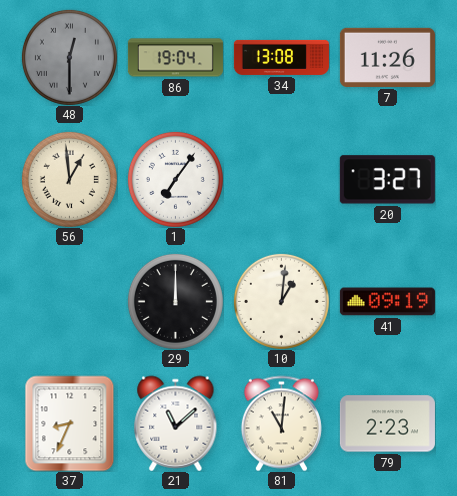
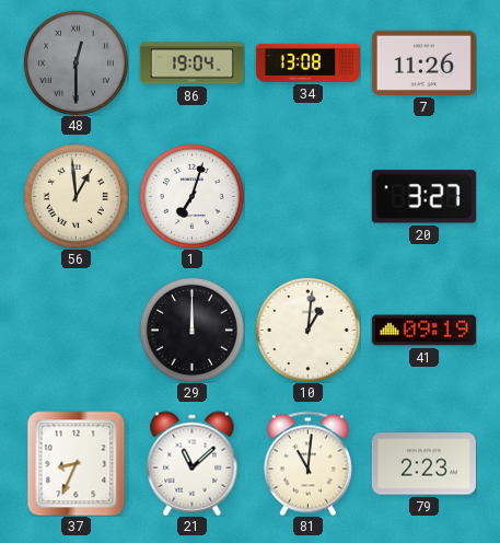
1: 7:06 -> 7:03
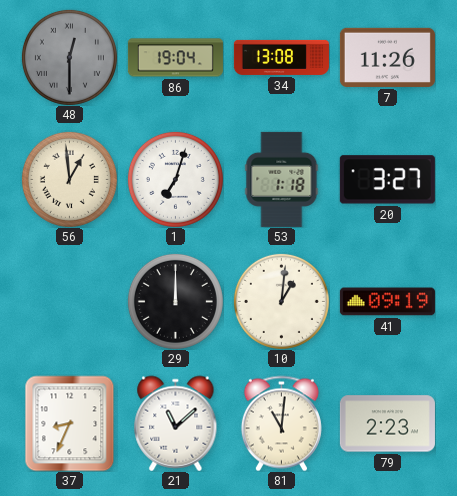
53: none -> 1:18
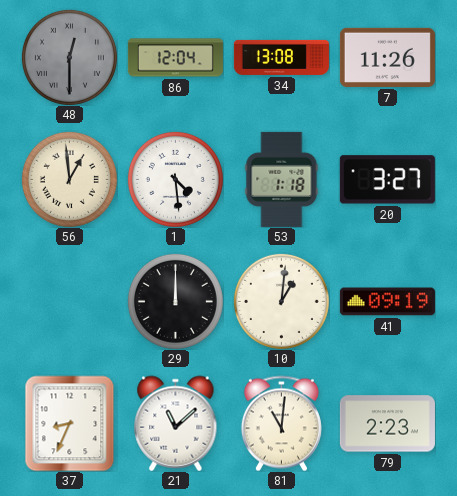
86: 19:04 -> 12:04
1: 7:03 -> 4:29
